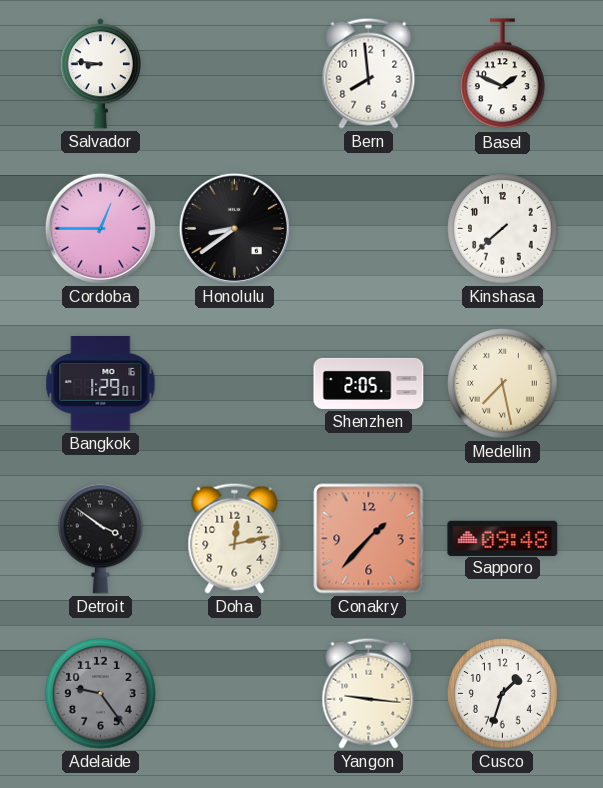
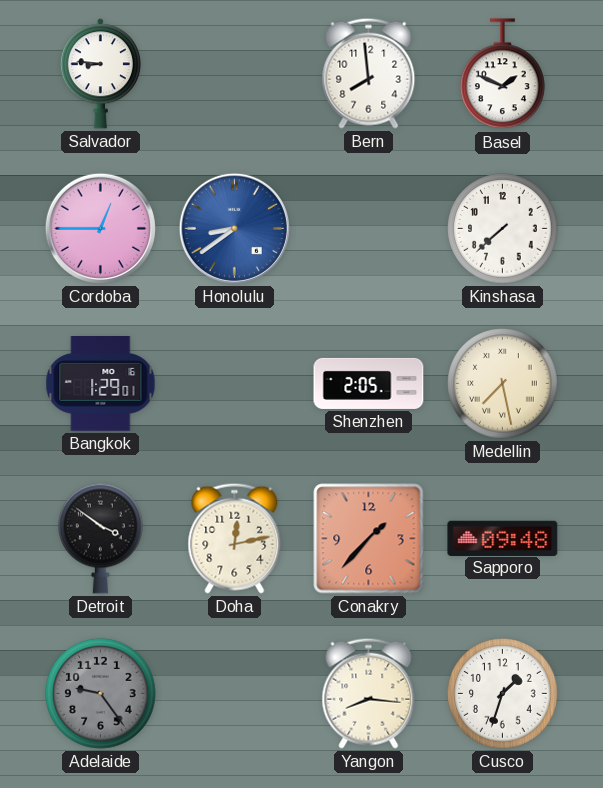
Honolulu dial: black -> blue
Yangon: 9:16 -> 8:16
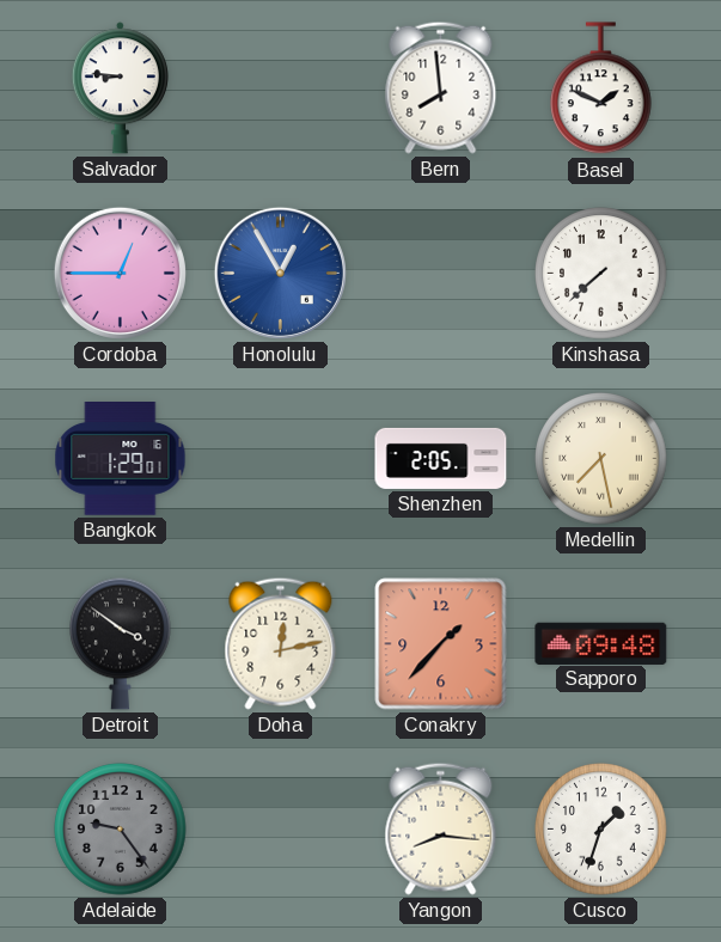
Honolulu: 8:39 -> 12:55
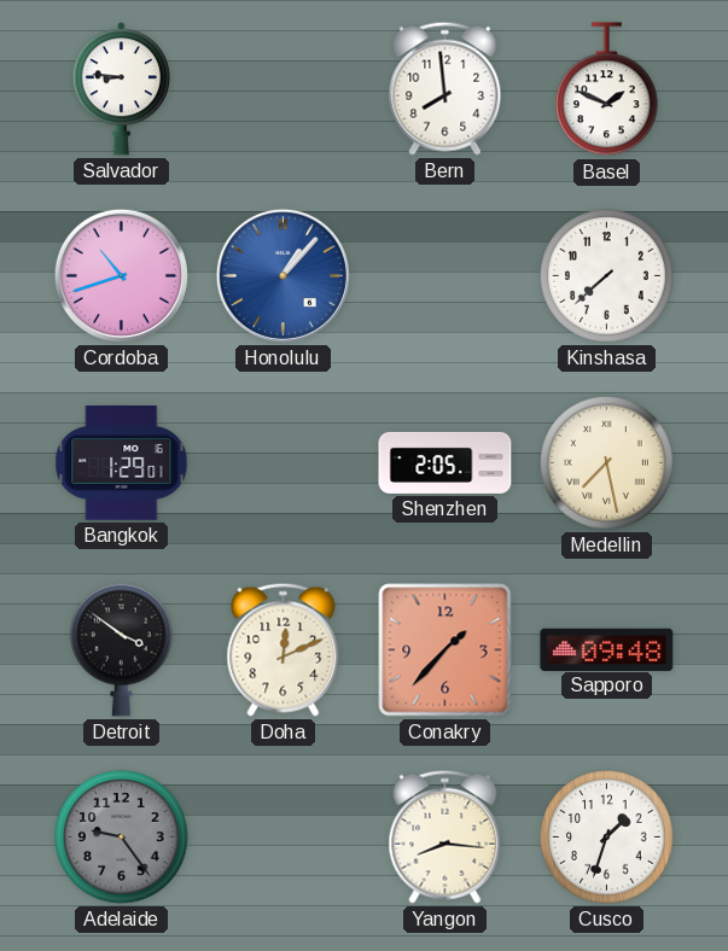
Cordoba: 12:45 -> 10:42
Honolulu: 12:55 -> 1:07
Doha: 12:13 -> 12:11
